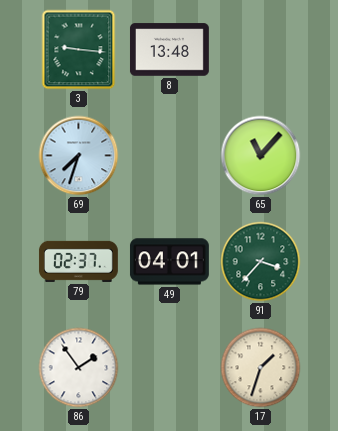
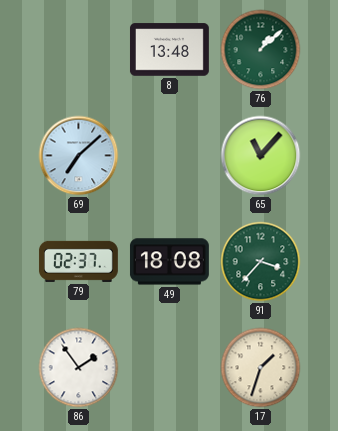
3: 9:16 -> none
76: none -> 1:08
69: 7:33 -> 7:08
49: 04:01 -> 18:08
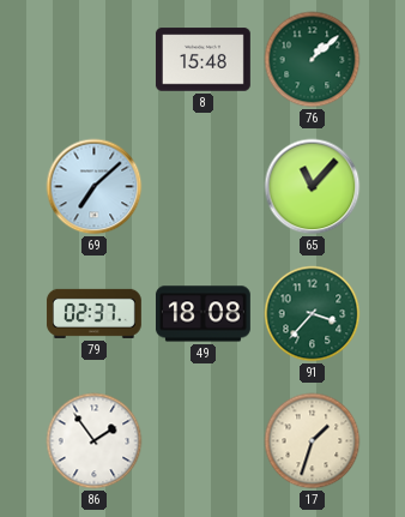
8: 13:48 -> 15:48
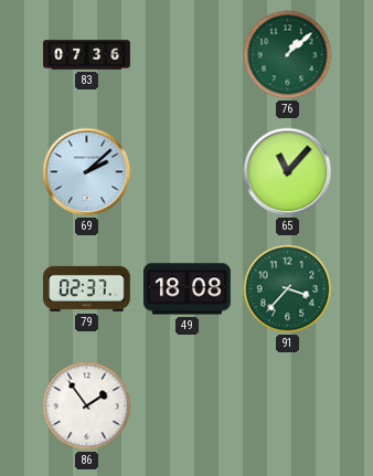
83: none -> 07:36
8: 15:48 -> none
69: 7:08 -> 2:08
17: 1:33 -> none
